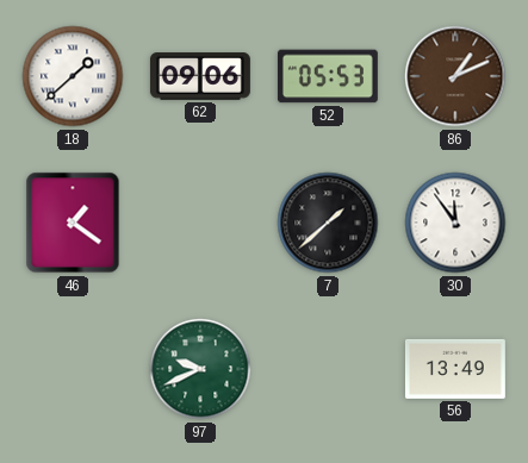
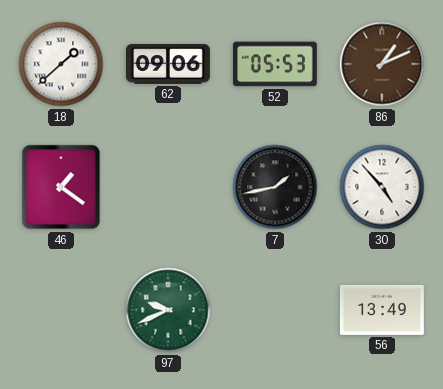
7: 1:38 -> 1:43
30: 11:54 -> 4:53
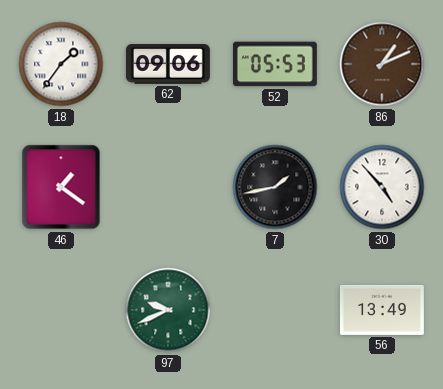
18: 1:38 -> 1:36
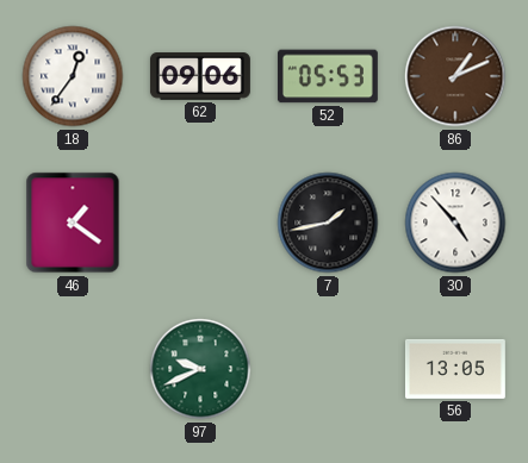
18: 1:36 -> 12:36
56: 13:49 -> 13:05
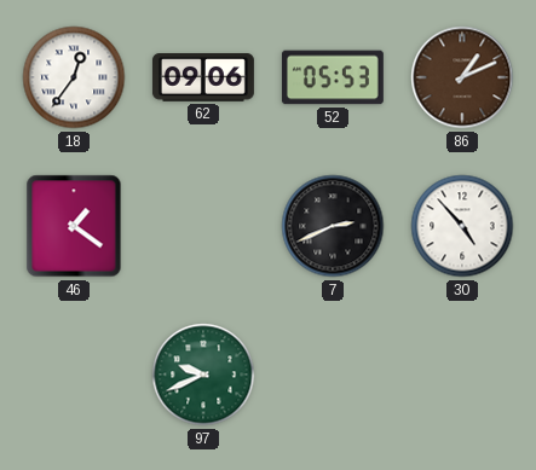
7: 1:43 -> 2:41
56: 13:05 -> none
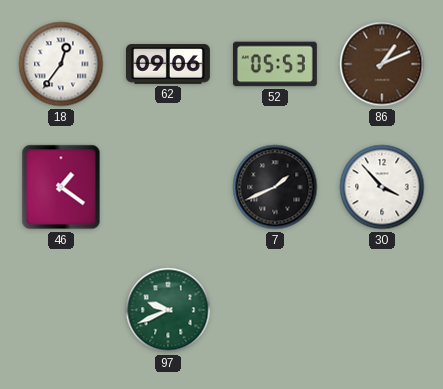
7: 2:41 -> 1:41
30: 4:53 -> 3:53
